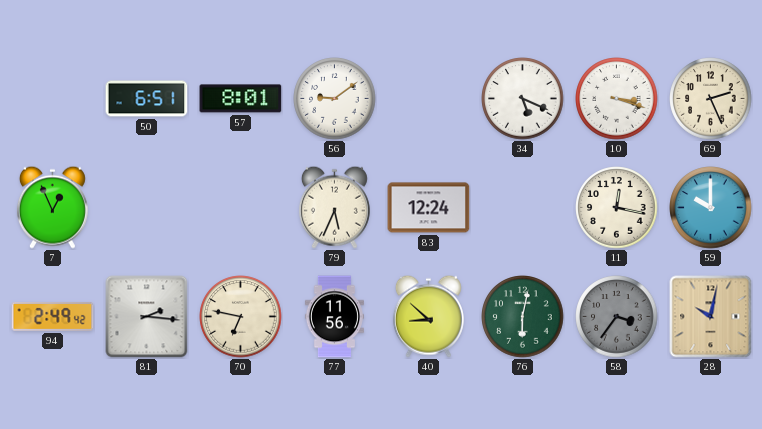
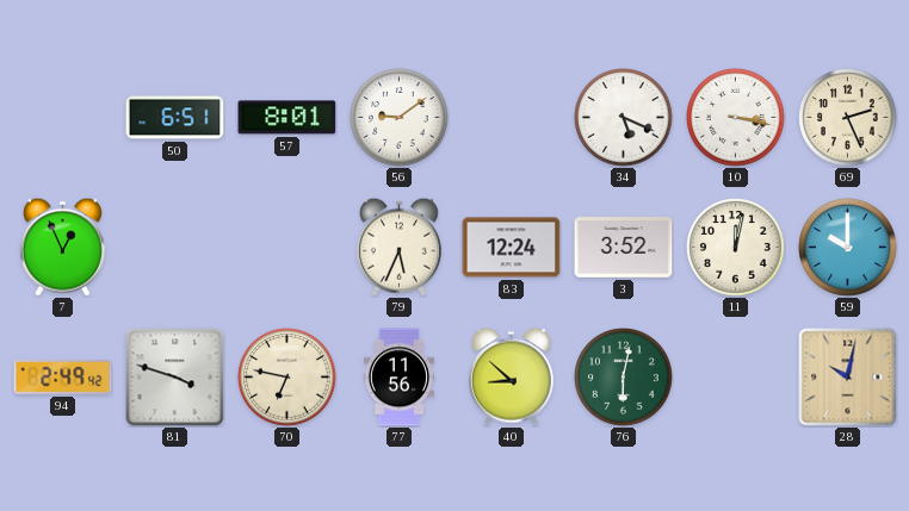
10: 3:18 -> 3:17
3: none -> 3:52
11: 12:17 -> 12:02
81: 2:16 -> 3:48
58: 3:36 -> none
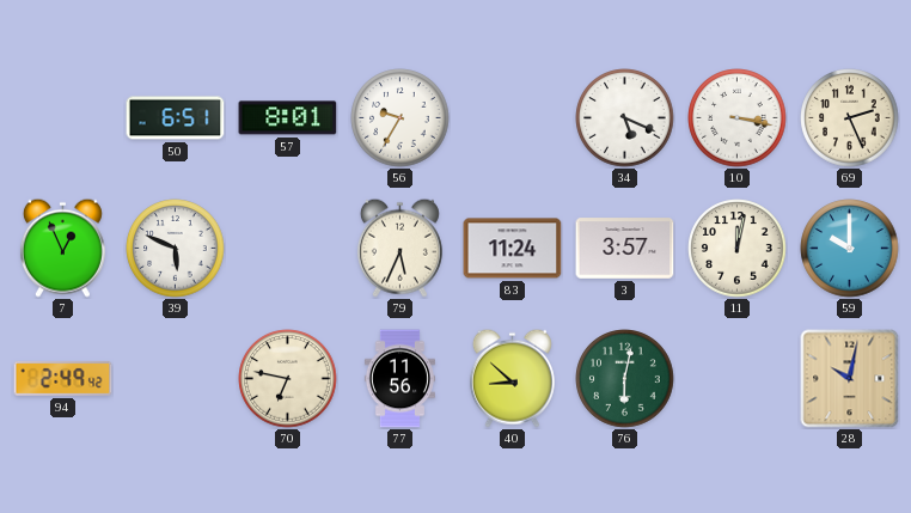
56: 9:09 -> 9:35
39: none -> 5:49
83: 12:24 -> 11:24
3: 3:52 -> 3:57
81: 3:48 -> none
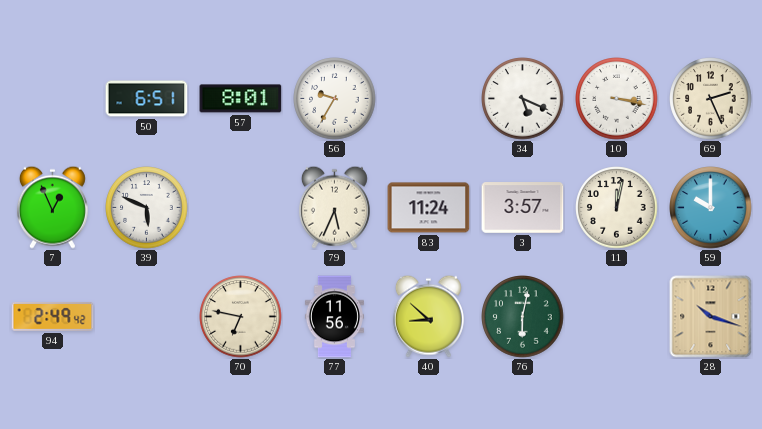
28: 10:02 -> 10:18
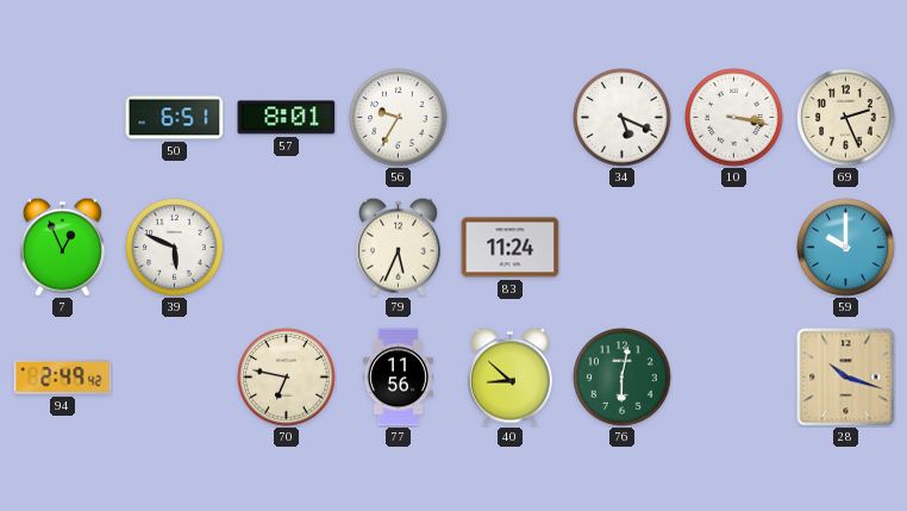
3: 3:57 -> none
11: 12:02 -> none
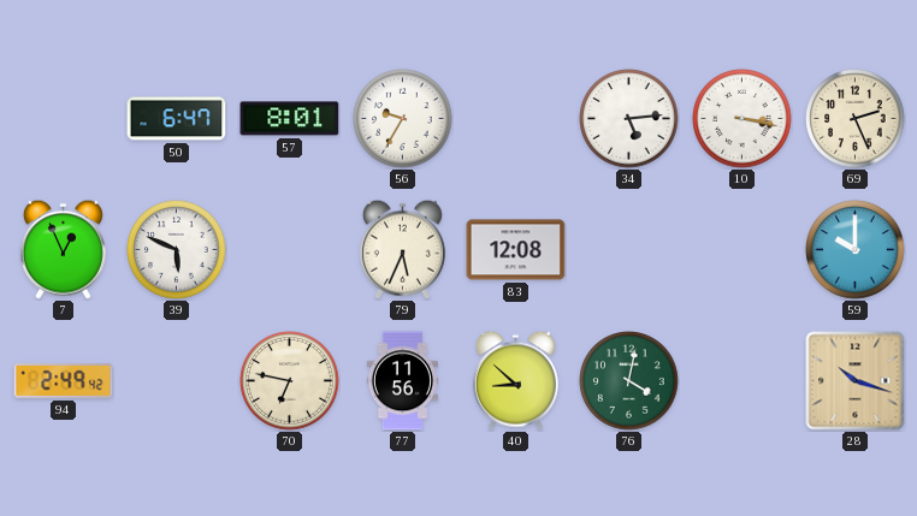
50: 6:51 -> 6:47
34: 5:19 -> 5:14
83: 11:24 -> 12:08
76: 6:02 -> 4:02
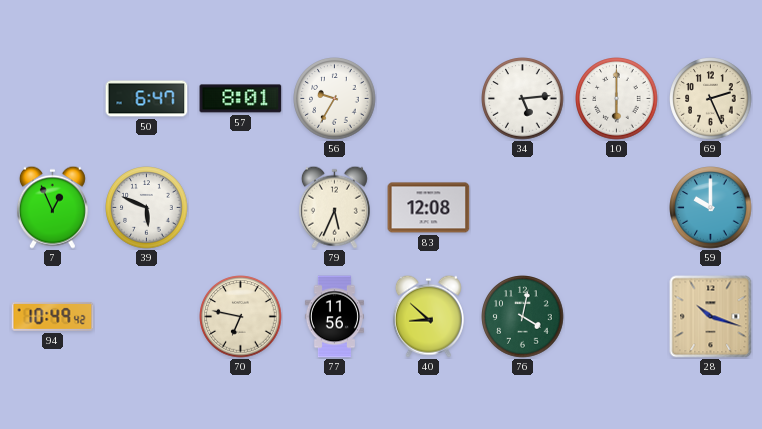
10: 3:17 -> 6:00
94: 2:49 -> 10:49
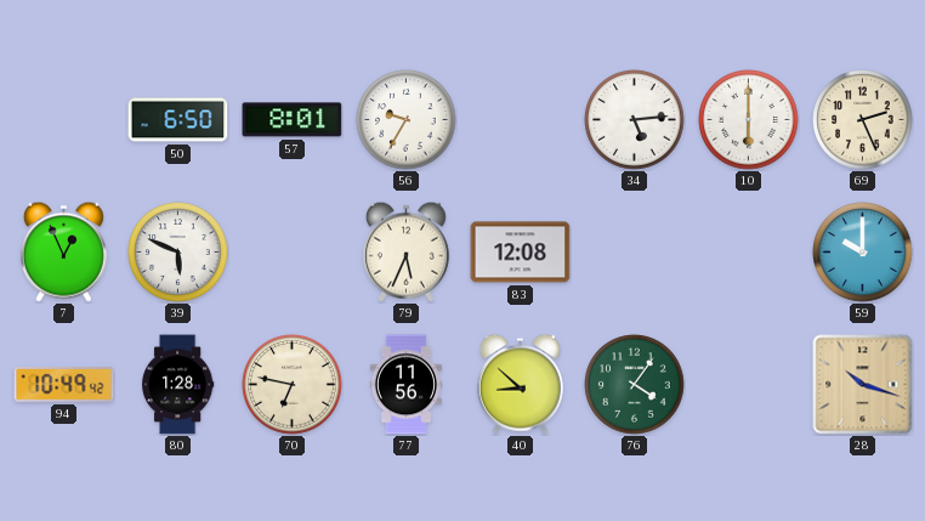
50: 6:47 -> 6:50
80: none -> 1:28
76: 4:02 -> 4:06
